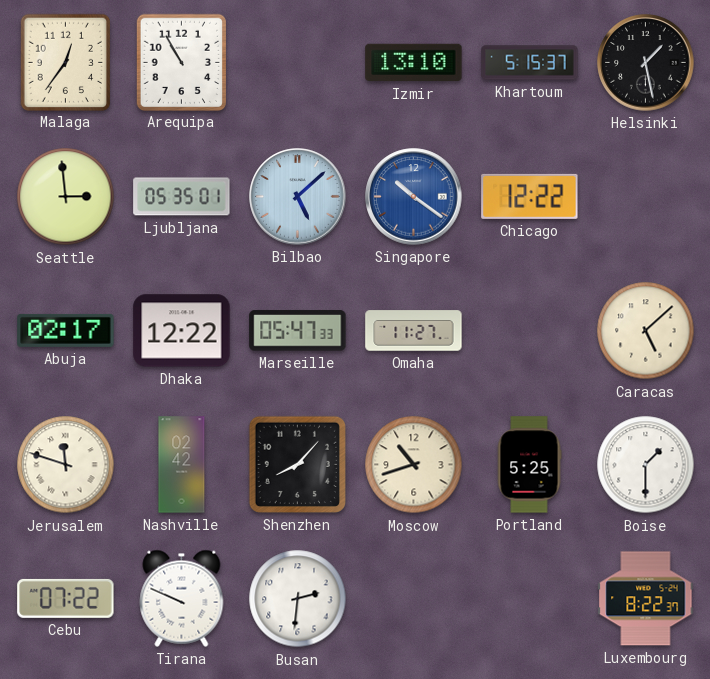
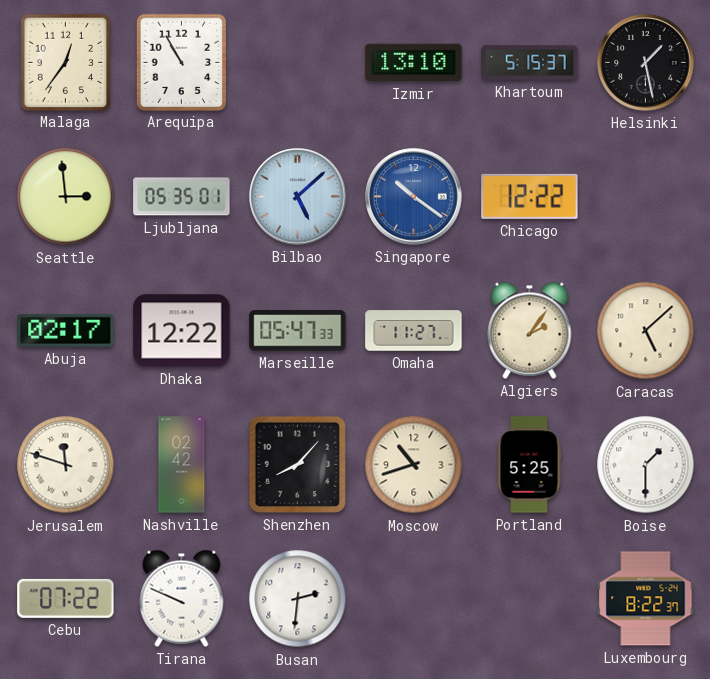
Algiers: none -> 2:06
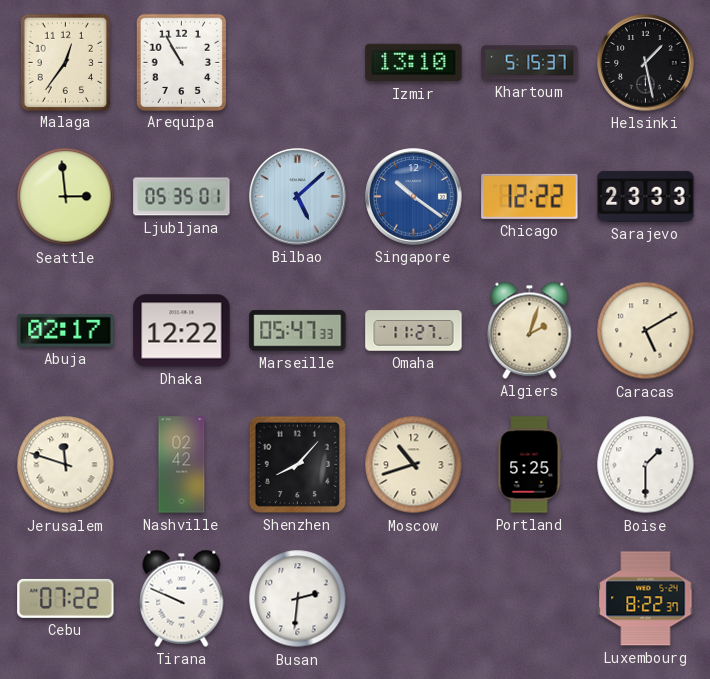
Sarajevo: none -> 23:33
Algiers: 2:06 -> 2:03
Caracas: 5:08 -> 5:10
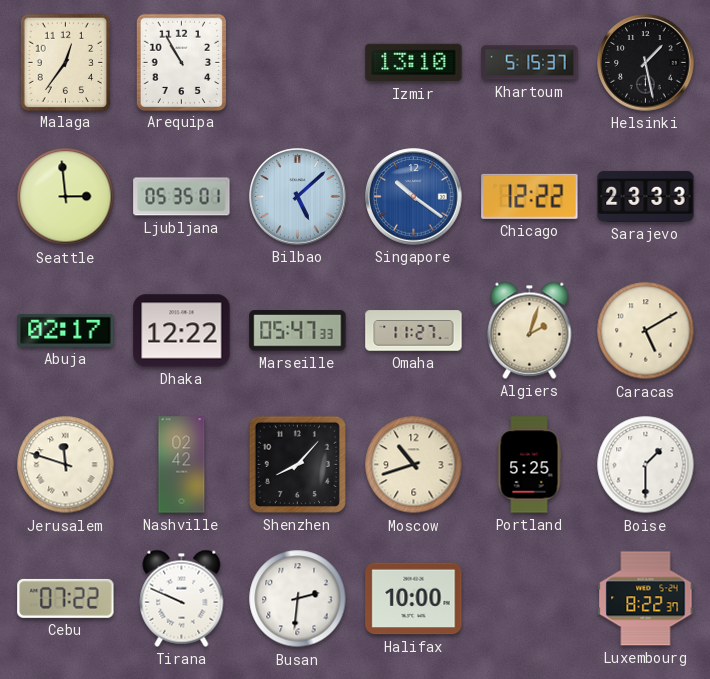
Halifax: none -> 10:00
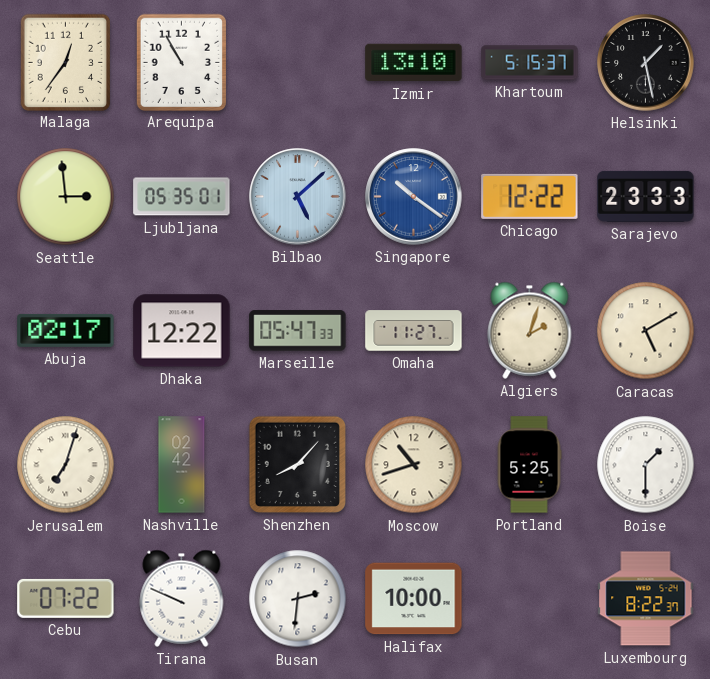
Jerusalem: 11:48 -> 7:03
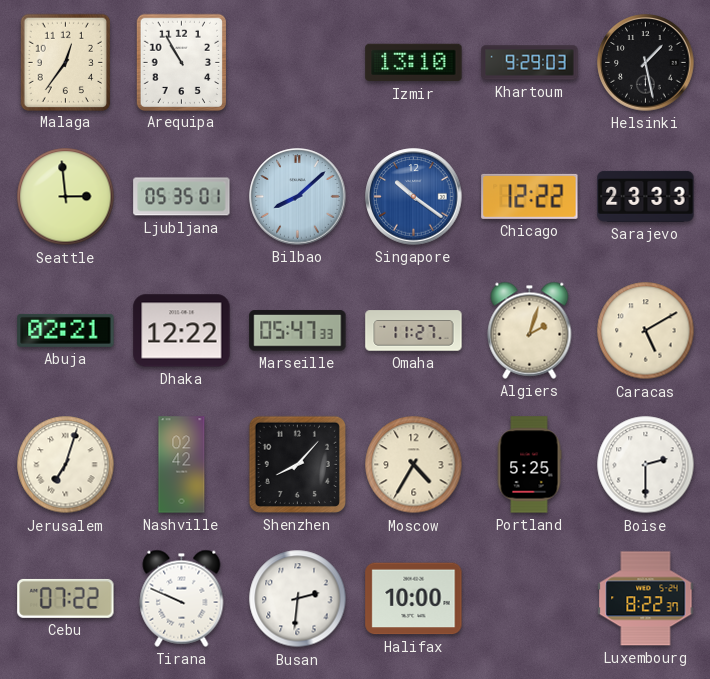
Khartoum: 5:15 -> 9:29
Bilbao: 5:08 -> 8:08
Abuja: 02:17 -> 02:21
Moscow: 10:42 -> 4:35
Boise: 1:30 -> 2:30
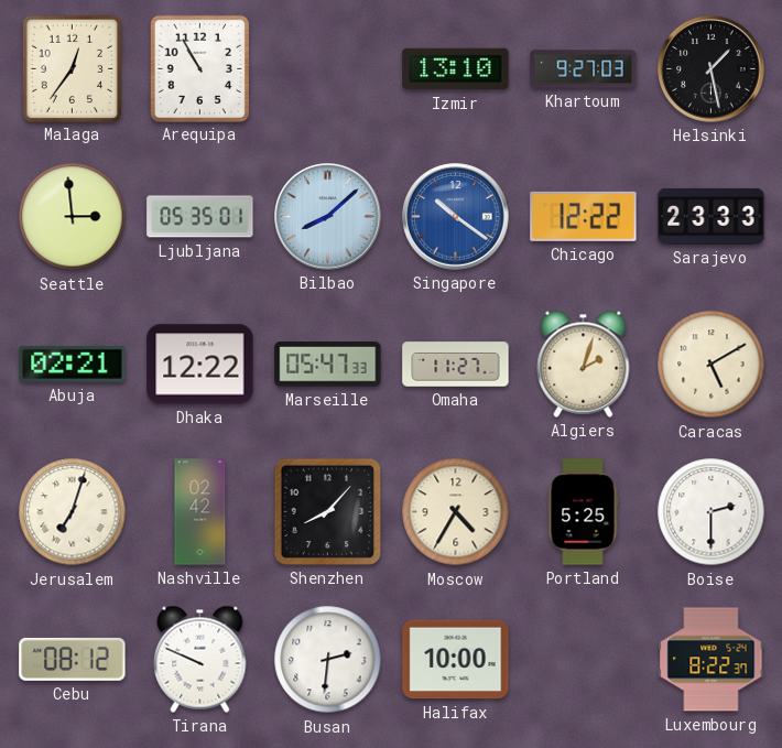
Khartoum: 9:29 -> 9:27
Cebu: 07:22 -> 08:12
